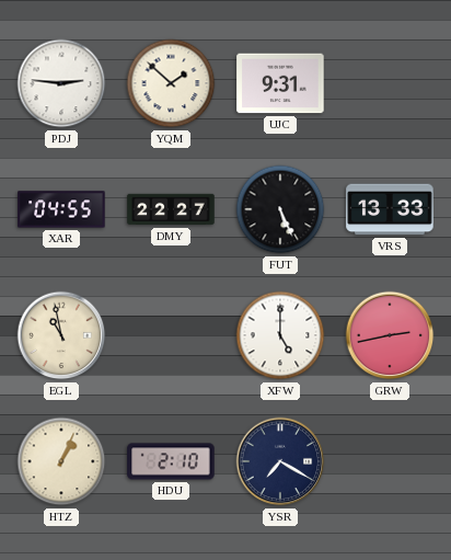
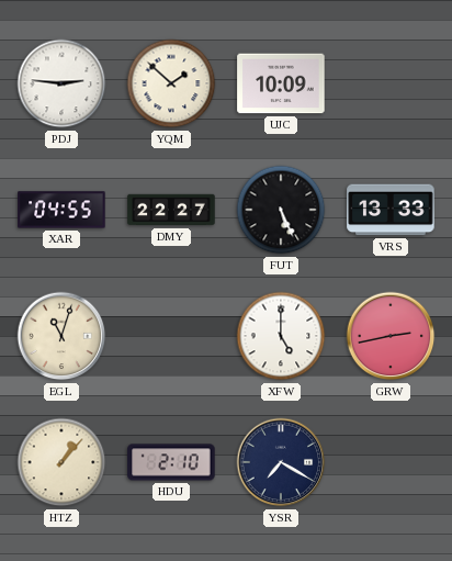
UJC: 9:31 -> 10:09
EGL: 10:58 -> 11:03
HTZ: 1:04 -> 1:07
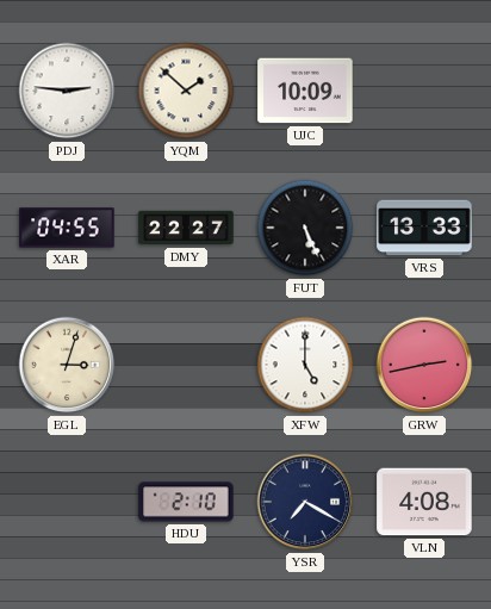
EGL: 11:03 -> 3:03
HTZ: 1:07 -> none
VLN: none -> 4:08
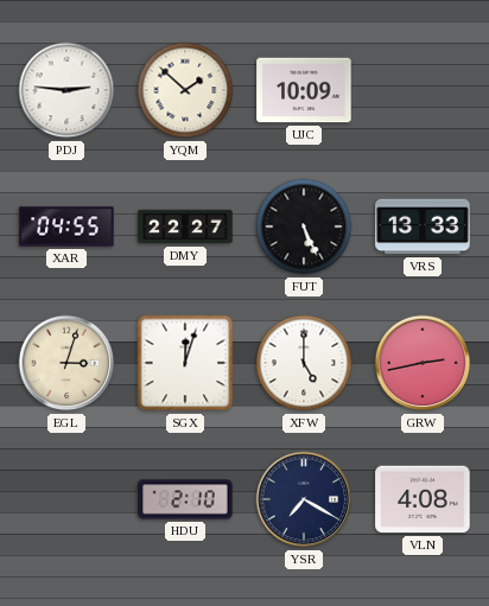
SGX: none -> 12:03
